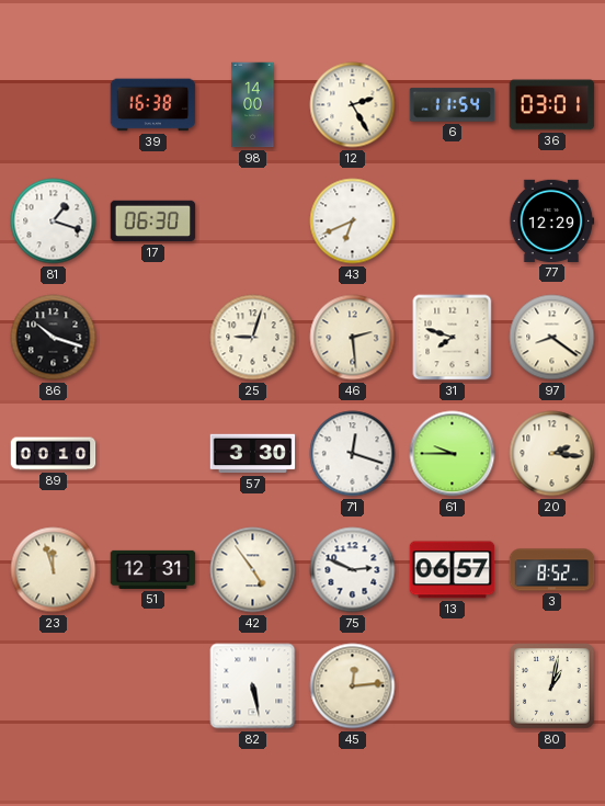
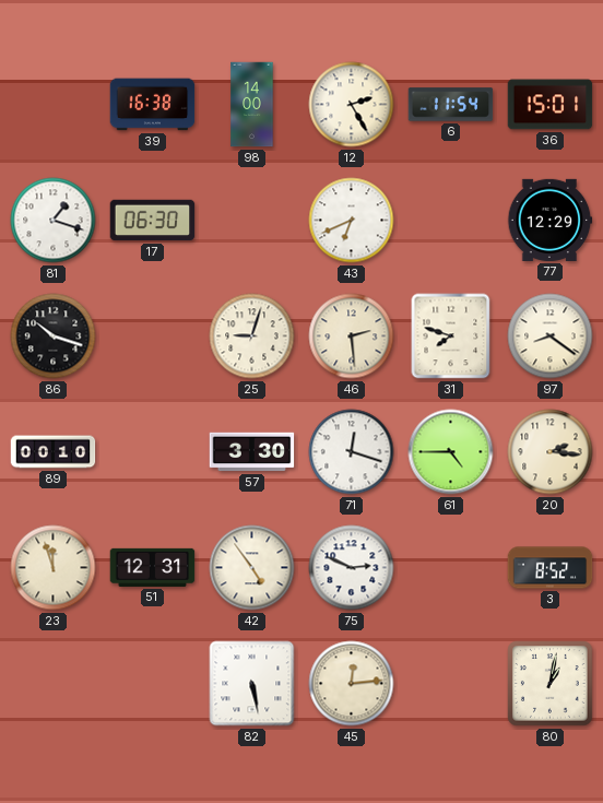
36: 03:01 -> 15:01
61: 9:45 -> 4:45
13: 06:57 -> none
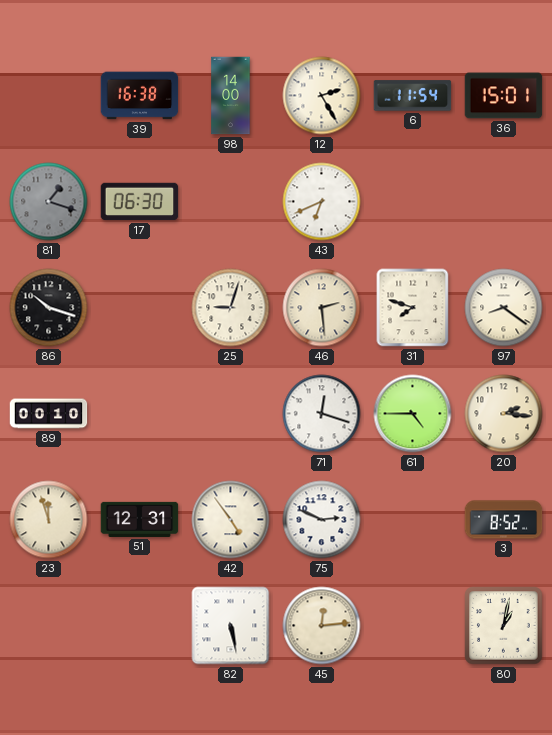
81 dial: white -> grey
77: 12:29 -> none
57: 3:30 -> none
